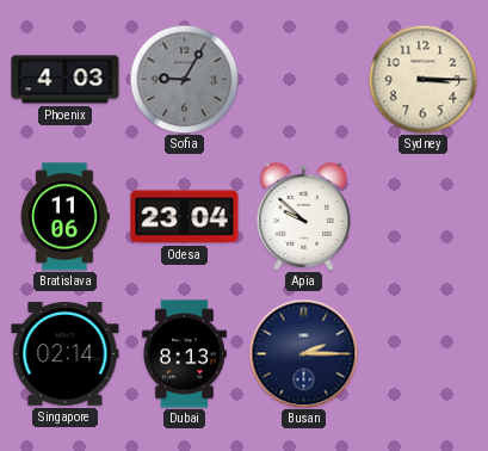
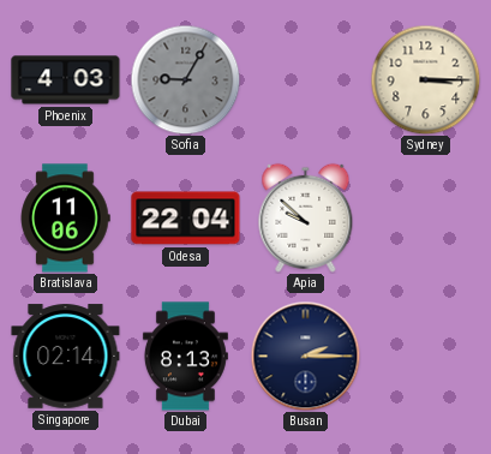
Odesa: 23:04 -> 22:04
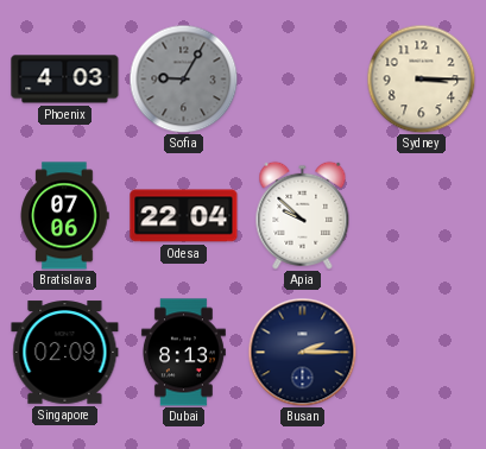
Bratislava: 11:06 -> 07:06
Singapore: 02:14 -> 02:09
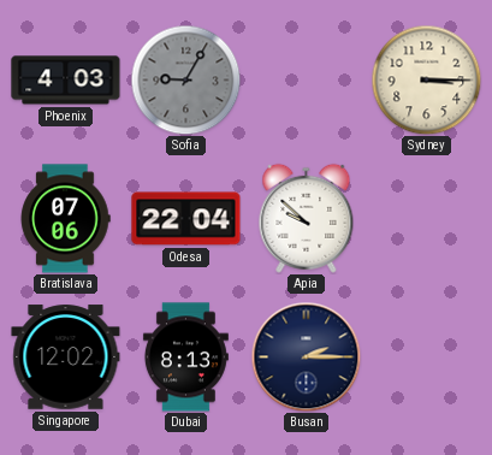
Singapore: 02:09 -> 12:02
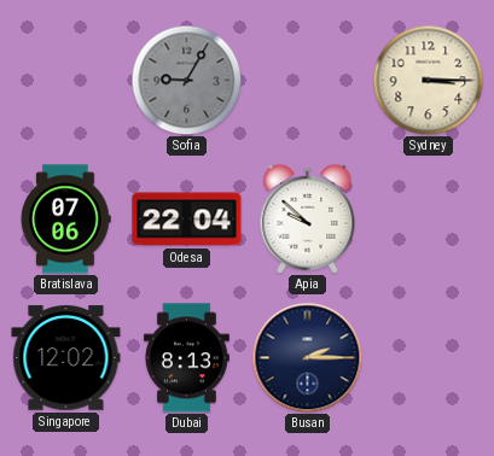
Phoenix: 4:03 -> none
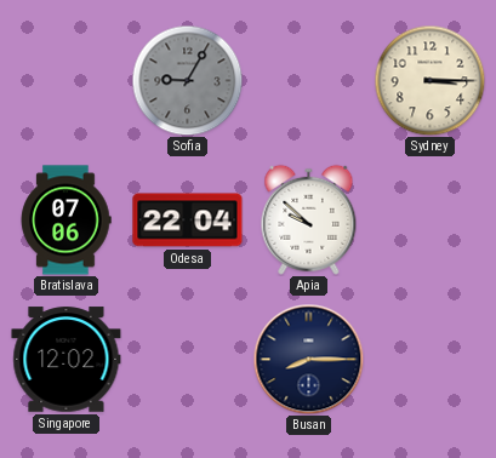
Dubai: 8:13 -> none
Busan: 2:15 -> 8:15
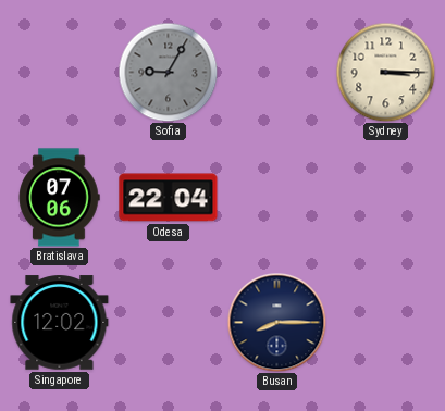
Apia: 9:52 -> none
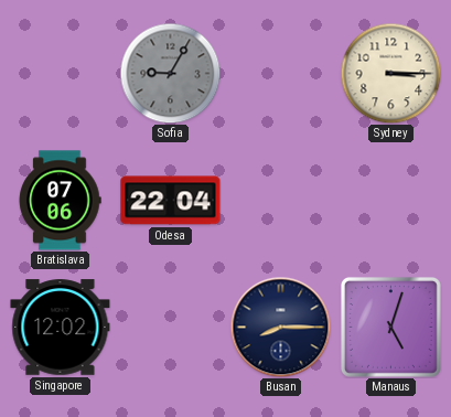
Manaus: none -> 5:03
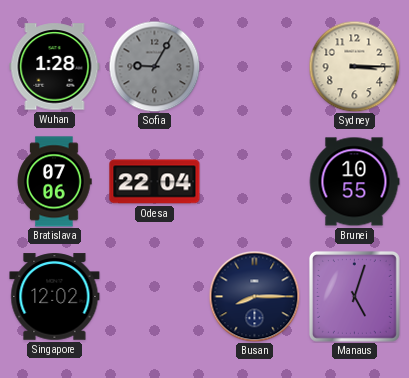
Wuhan: none -> 1:28
Brunei: none -> 10:55
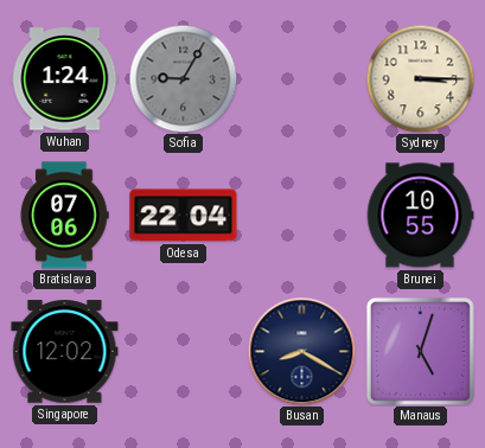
Wuhan: 1:28 -> 1:24
Busan: 8:15 -> 8:20
